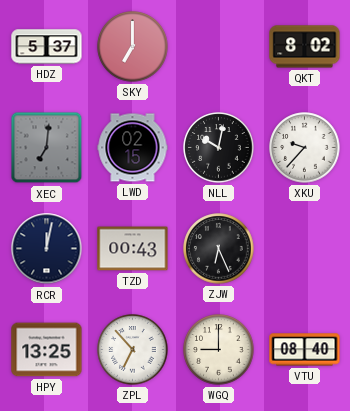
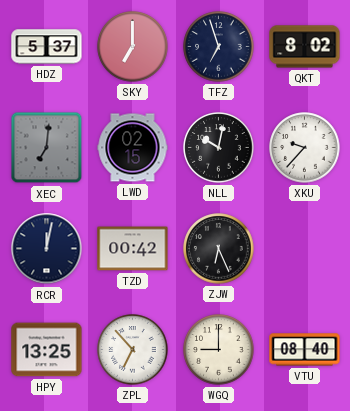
TFZ: none -> 6:57
TZD: 00:43 -> 00:42
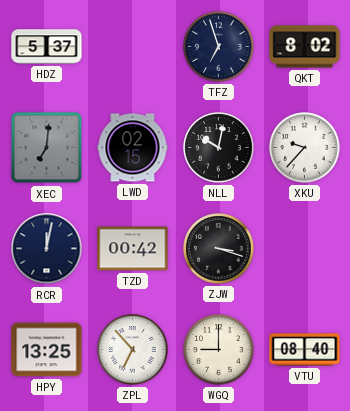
SKY: 7:00 -> none
ZJW: 6:26 -> 3:18
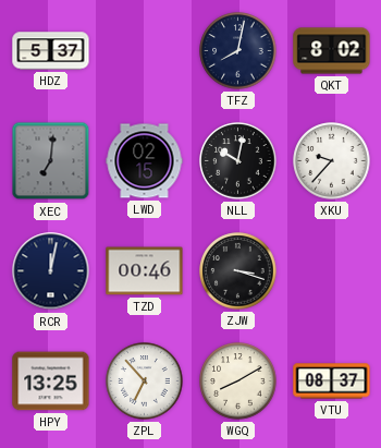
TFZ: 6:57 -> 8:02
TZD: 00:42 -> 00:46
WGQ: 9:00 -> 8:10
VTU: 08:40 -> 08:37
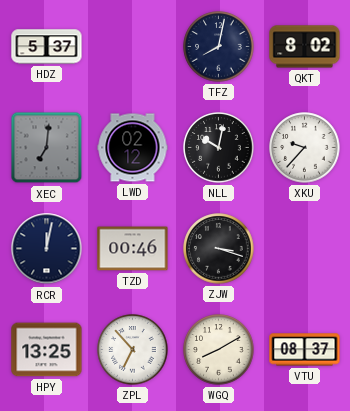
LWD: 02:15 -> 02:12
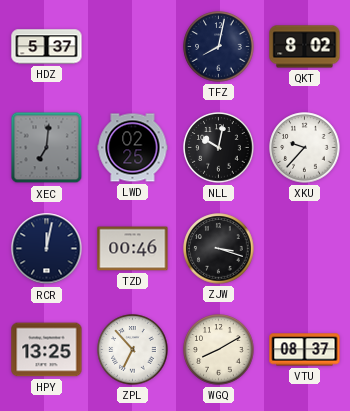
LWD: 02:12 -> 02:25
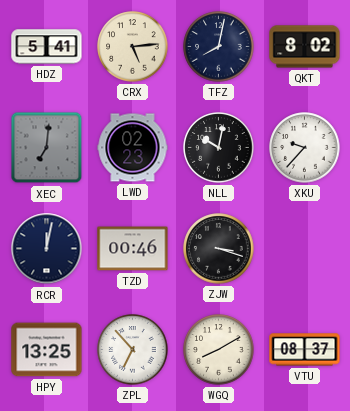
HDZ: 5:37 -> 5:41
CRX: none -> 5:14
LWD: 02:25 -> 02:23
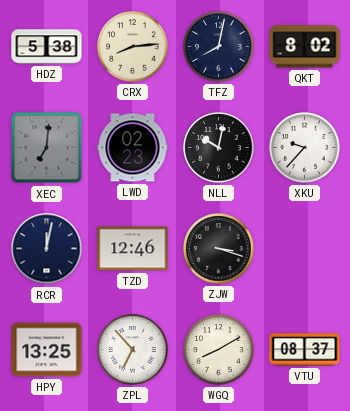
HDZ: 5:41 -> 5:38
CRX: 5:14 -> 8:14
TZD: 00:46 -> 12:46
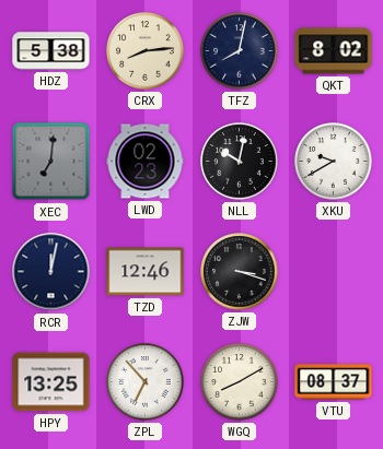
XKU: 9:37 -> 9:40
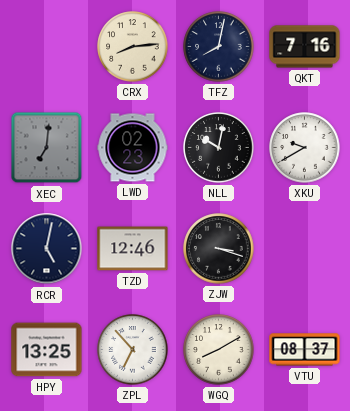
HDZ: 5:38 -> none
QKT: 8:02 -> 7:16
RCR: 12:02 -> 5:02
